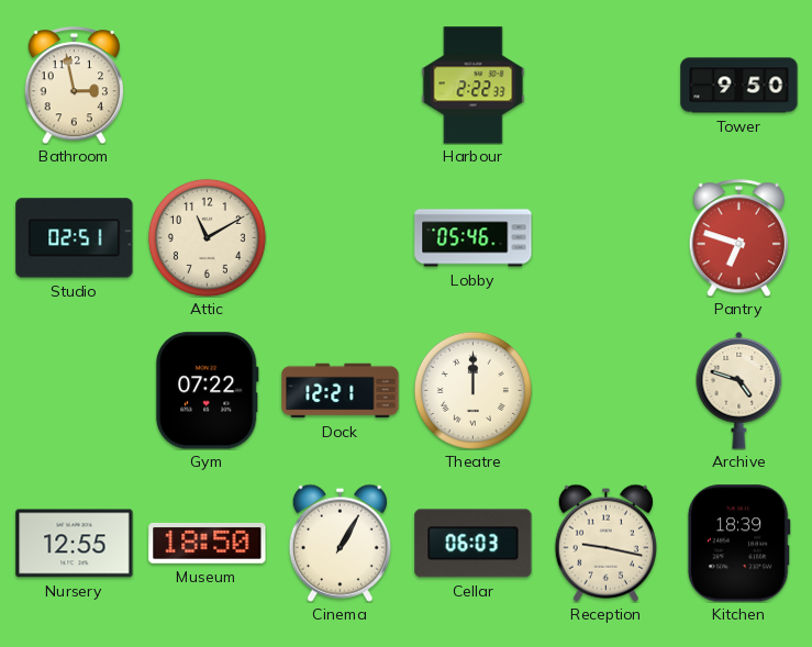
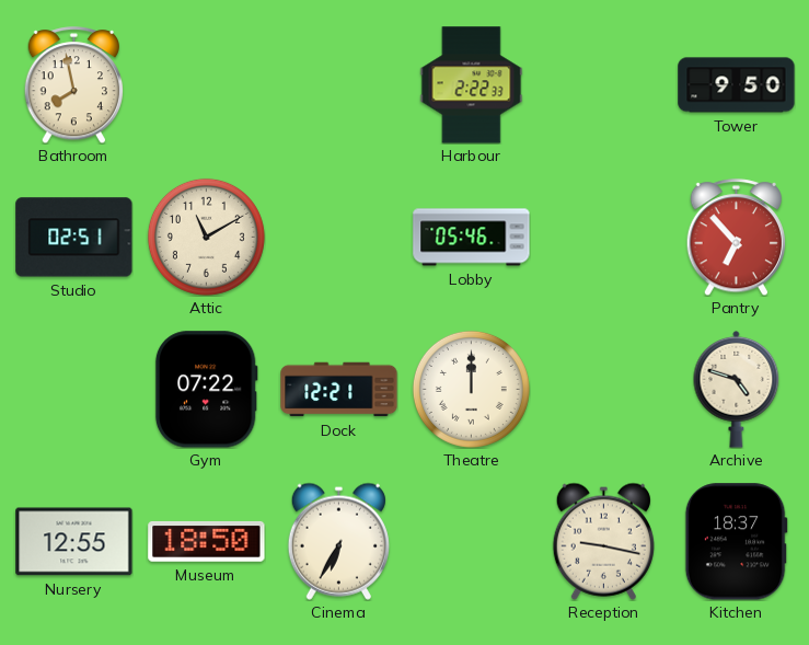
Bathroom: 2:58 -> 7:58
Pantry: 6:48 -> 6:53
Cinema: 1:05 -> 6:35
Cellar: 06:03 -> none
Kitchen: 18:39 -> 18:37
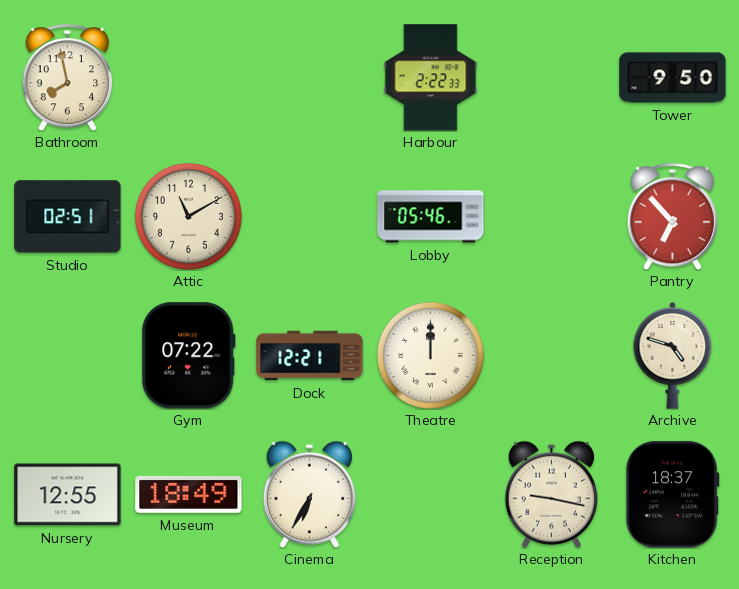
Museum: 18:50 -> 18:49
